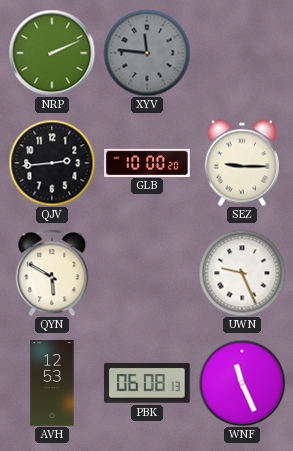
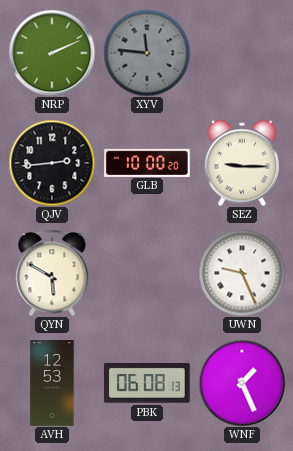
WNF: 11:26 -> 1:26
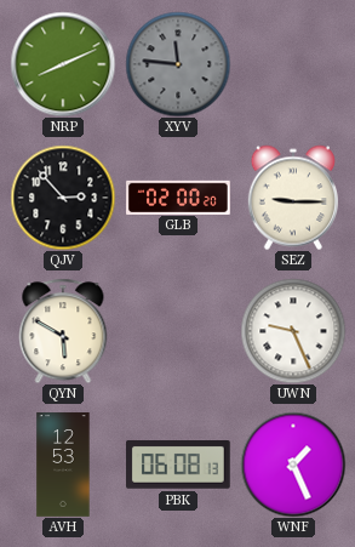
NRP: 2:11 -> 8:11
QJV: 2:44 -> 2:53
GLB: 10:00 -> 02:00
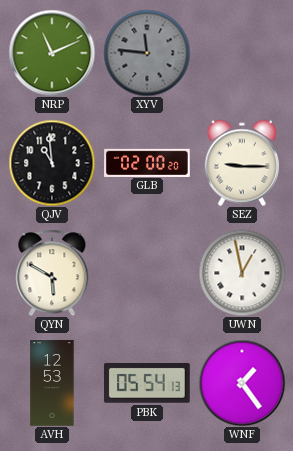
NRP: 8:11 -> 11:11
QJV: 2:53 -> 10:59
UWN: 9:26 -> 12:58
PBK: 06:08 -> 05:54
WNF: 1:26 -> 1:24
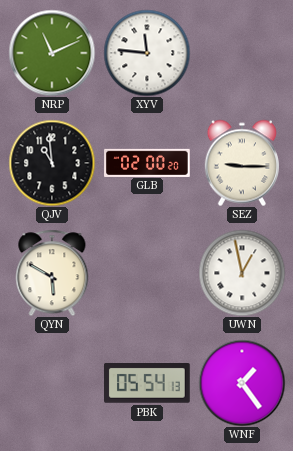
XYV dial: grey -> white
AVH: 12:53 -> none
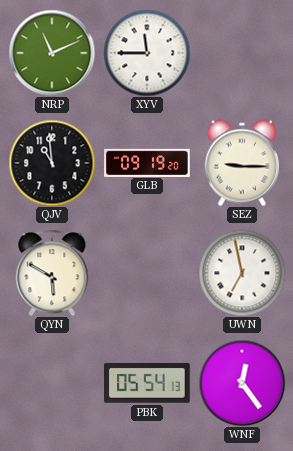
XYV: 11:46 -> 11:45
GLB: 02:00 -> 09:19
UWN: 12:58 -> 6:58
WNF: 1:24 -> 12:24
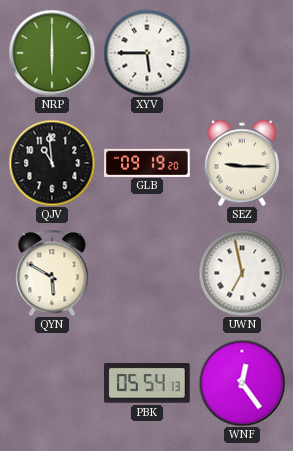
NRP: 11:11 -> 6:00
XYV: 11:45 -> 5:45
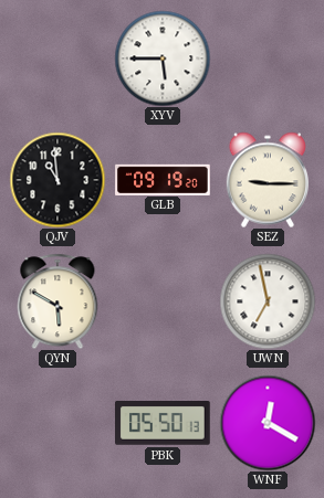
NRP: 6:00 -> none
PBK: 05:54 -> 05:50
WNF: 12:24 -> 12:20
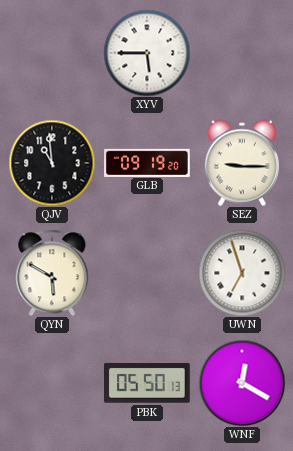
UWN: 6:58 -> 6:57
